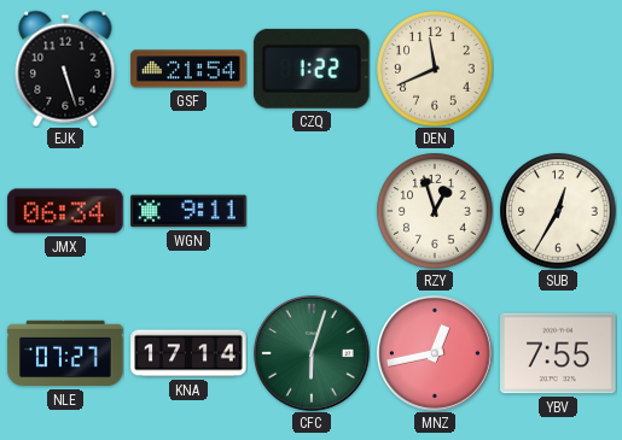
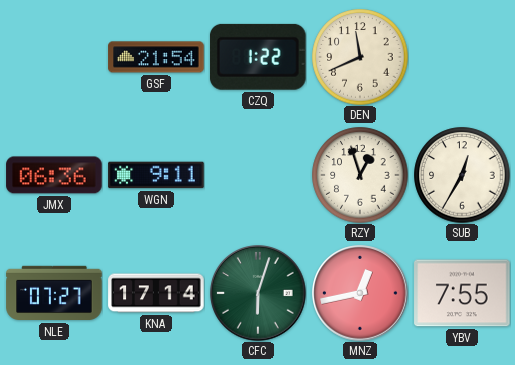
EJK: 5:27 -> none
JMX: 06:34 -> 06:36
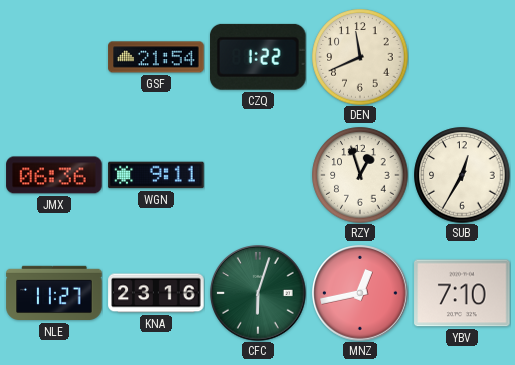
NLE: 07:27 -> 11:27
KNA: 17:14 -> 23:16
YBV: 7:55 -> 7:10
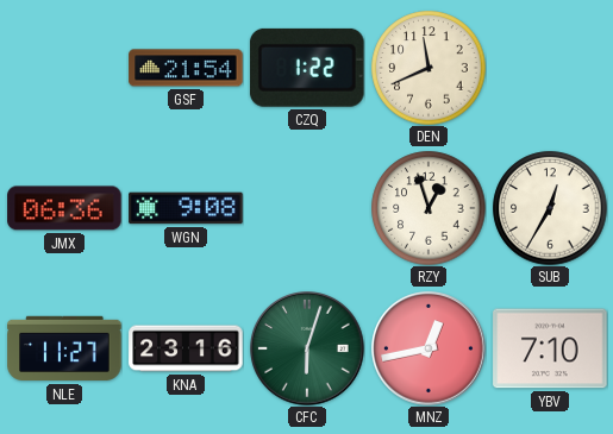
WGN: 9:11 -> 9:08
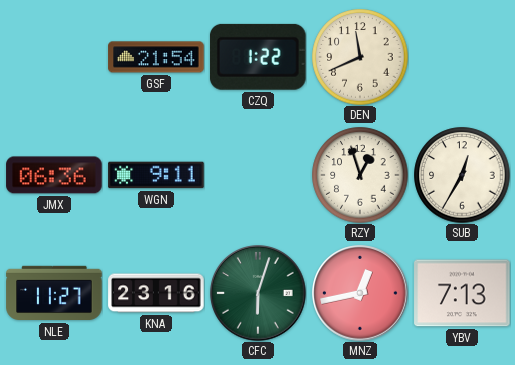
WGN: 9:08 -> 9:11
YBV: 7:10 -> 7:13
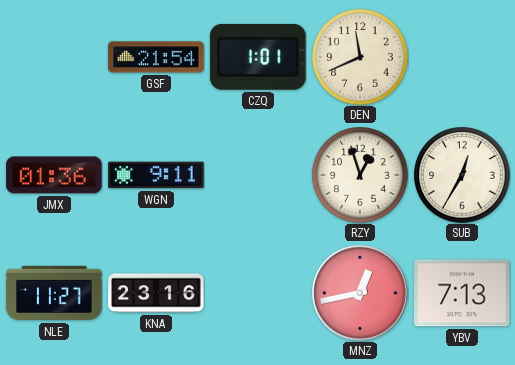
CZQ: 1:22 -> 1:01
JMX: 06:36 -> 01:36
CFC: 6:03 -> none
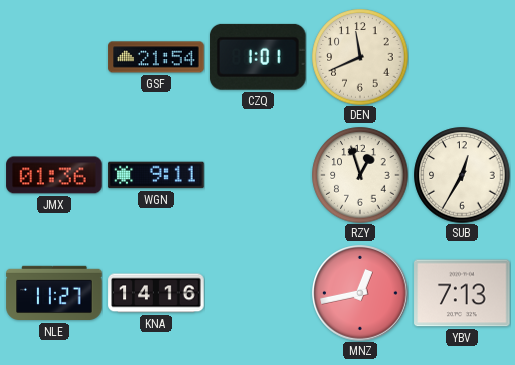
KNA: 23:16 -> 14:16
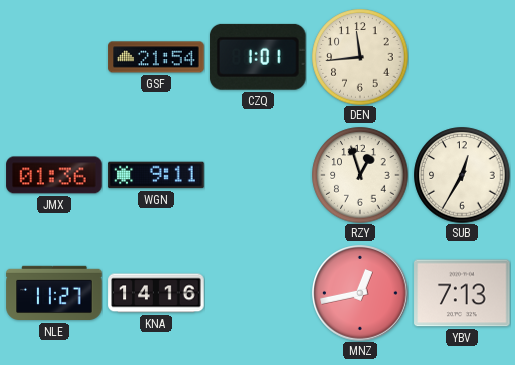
DEN: 11:41 -> 11:44
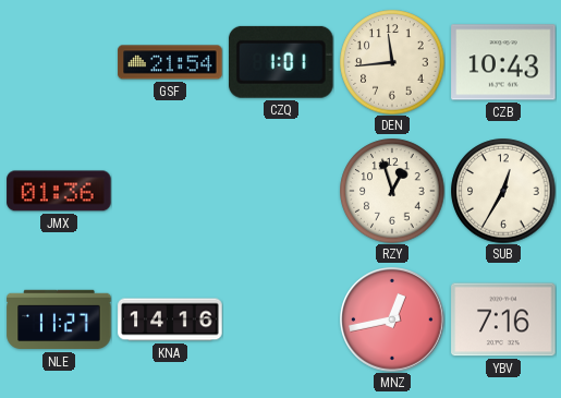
CZB: none -> 10:43
WGN: 9:11 -> none
YBV: 7:13 -> 7:16
